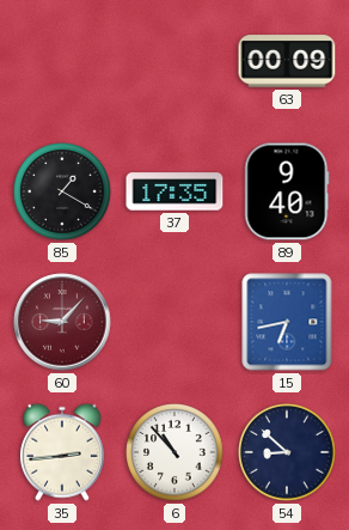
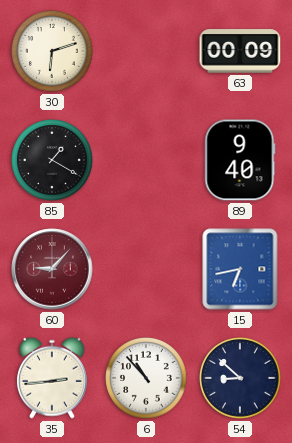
30: none -> 6:12
37: 17:35 -> none
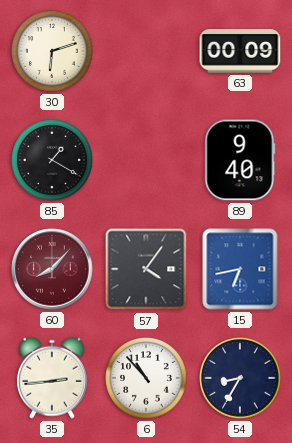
60: 9:07 -> 8:07
57: none -> 4:06
54: 8:52 -> 8:35
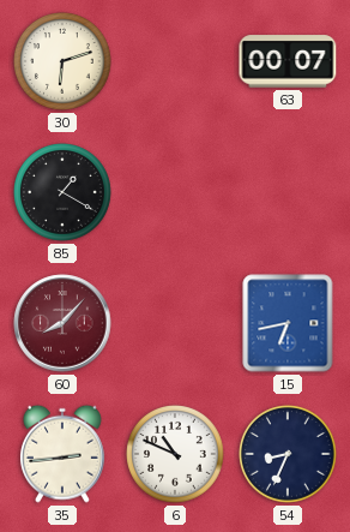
63: 00:09 -> 00:07
89: 9:40 -> none
57: 4:06 -> none
6: 10:53 -> 10:49
54: 8:35 -> 8:34
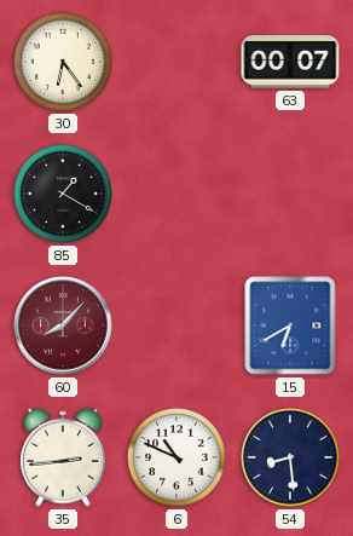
30: 6:12 -> 6:24
15: 6:43 -> 6:40
54: 8:34 -> 8:29
